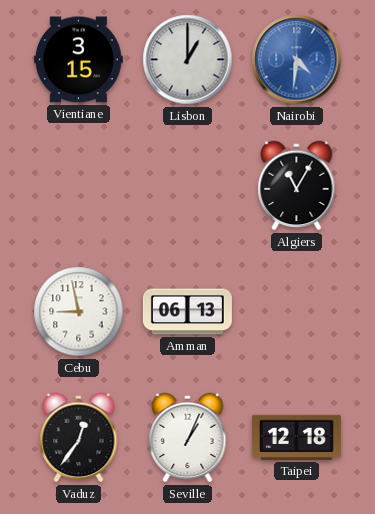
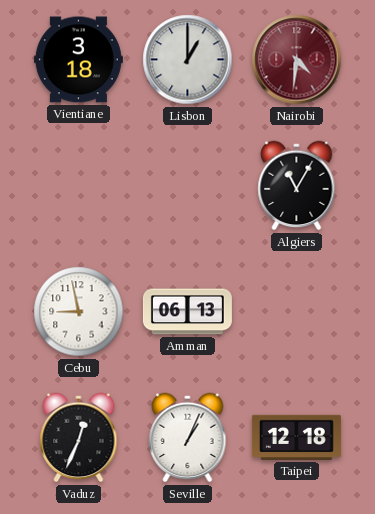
Vientiane: 3:15 -> 3:18
Nairobi dial: blue -> burgundy
Vaduz: 12:36 -> 12:34
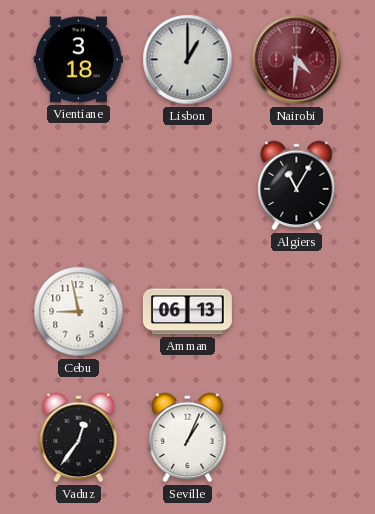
Vaduz: 12:34 -> 12:36
Taipei: 12:18 -> none
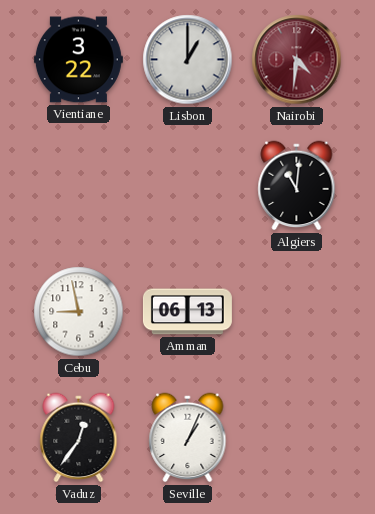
Vientiane: 3:18 -> 3:22
Algiers: 11:05 -> 11:01
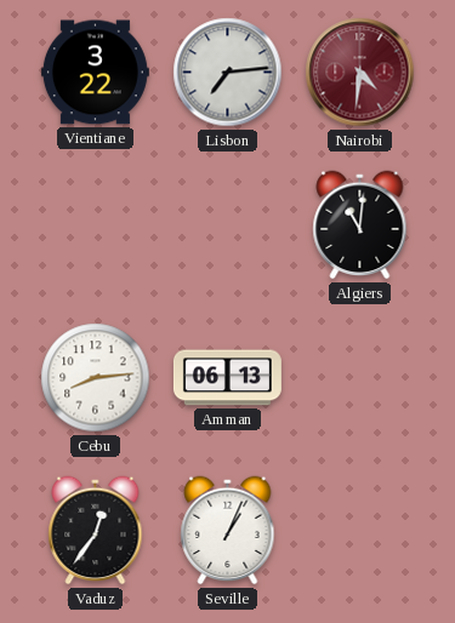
Lisbon: 1:00 -> 7:14
Cebu: 8:58 -> 8:14
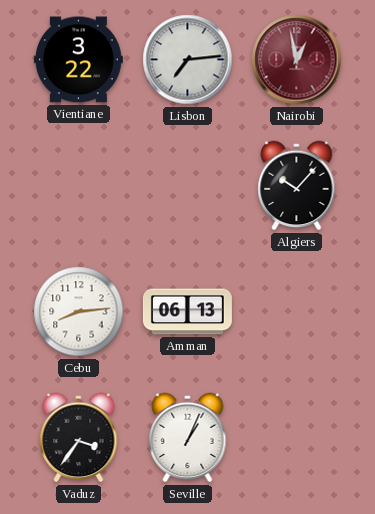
Nairobi: 4:31 -> 12:58
Algiers: 11:01 -> 10:07
Vaduz: 12:36 -> 3:36
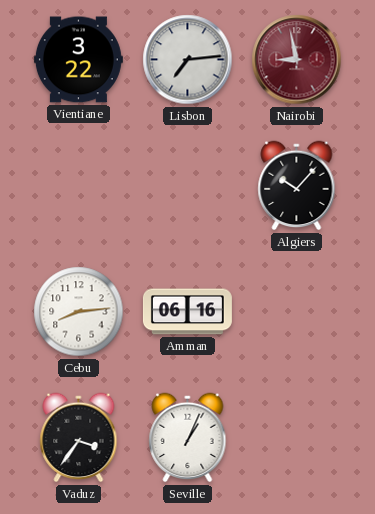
Nairobi: 12:58 -> 8:58
Amman: 06:13 -> 06:16
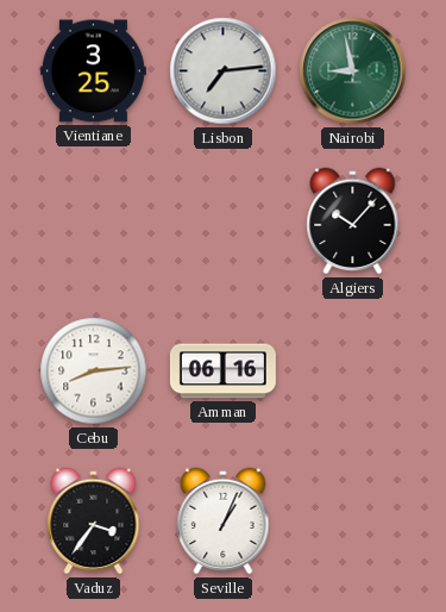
Vientiane: 3:22 -> 3:25
Nairobi dial: burgundy -> green
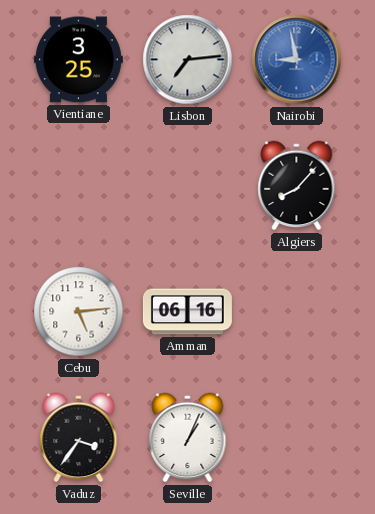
Nairobi dial: green -> blue
Algiers: 10:07 -> 8:07
Cebu: 8:14 -> 5:14
